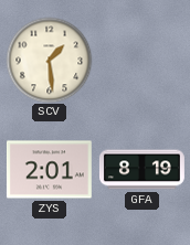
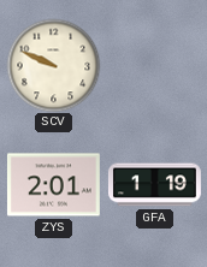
SCV: 1:29 -> 9:49
GFA: 8:19 -> 1:19
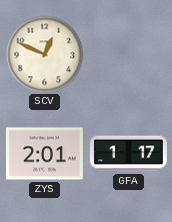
SCV: 9:49 -> 12:49
GFA: 1:19 -> 1:17
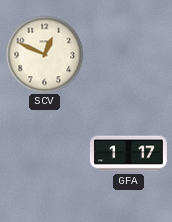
ZYS: 2:01 -> none
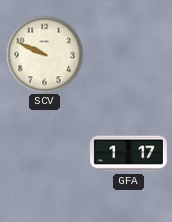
SCV: 12:49 -> 9:49
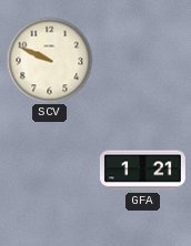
GFA: 1:17 -> 1:21
